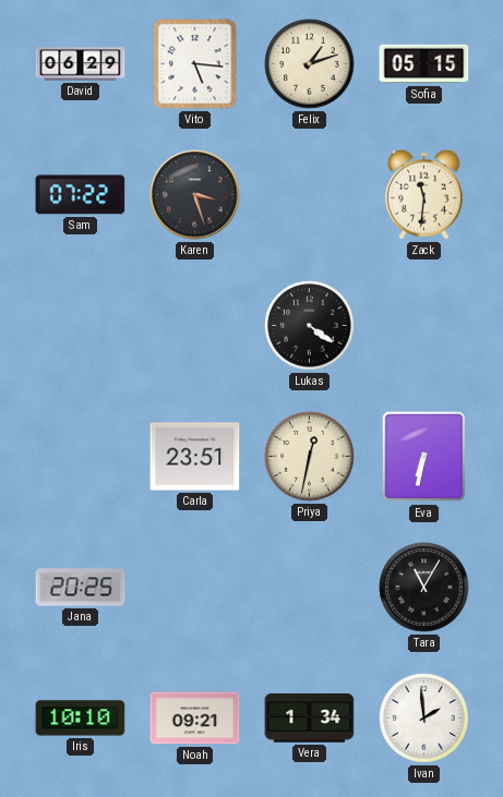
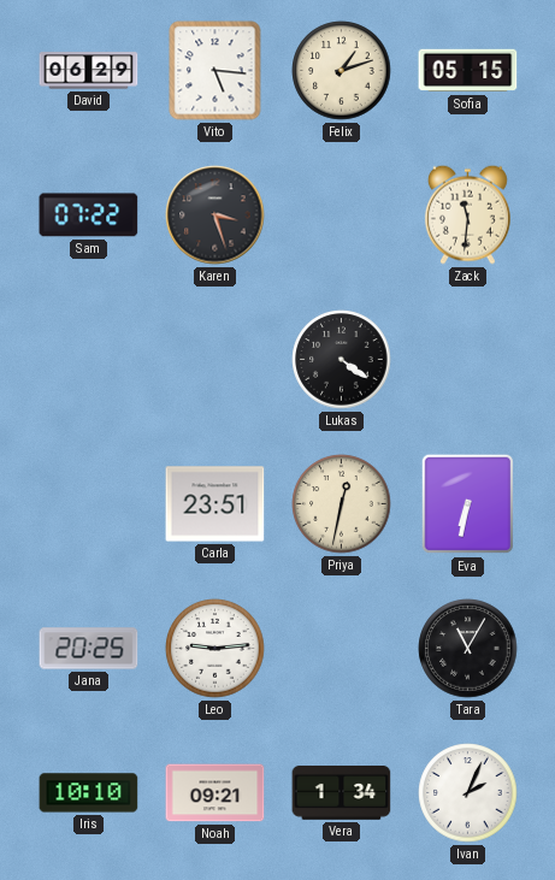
Leo: none -> 9:14
Ivan: 1:59 -> 2:04
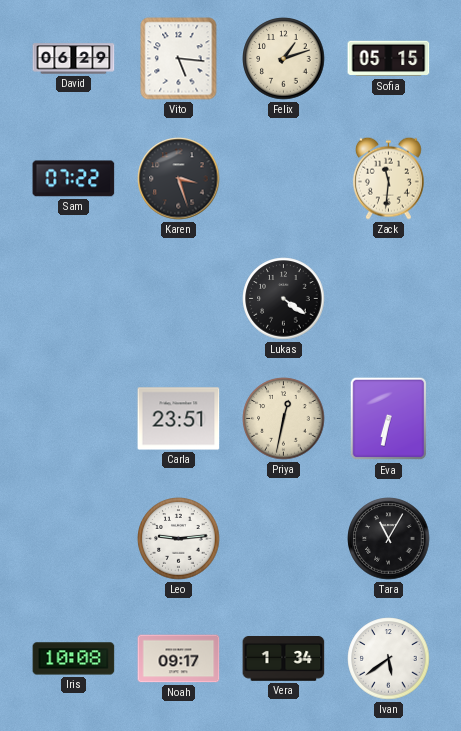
Jana: 20:25 -> none
Iris: 10:10 -> 10:08
Noah: 09:21 -> 09:17
Ivan: 2:04 -> 5:39
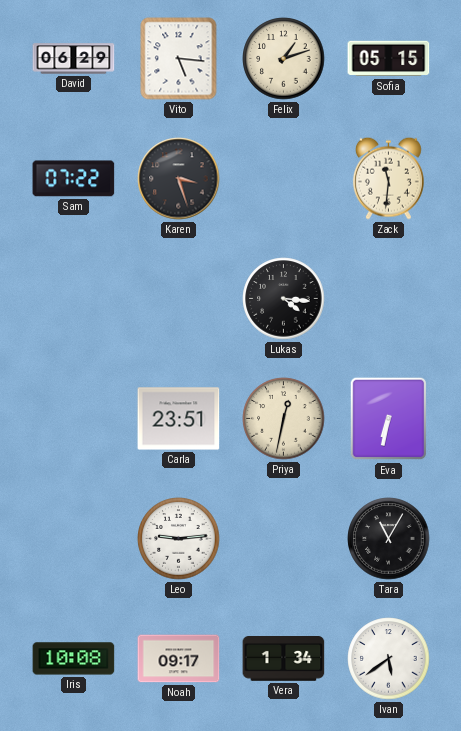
Lukas: 4:21 -> 4:16
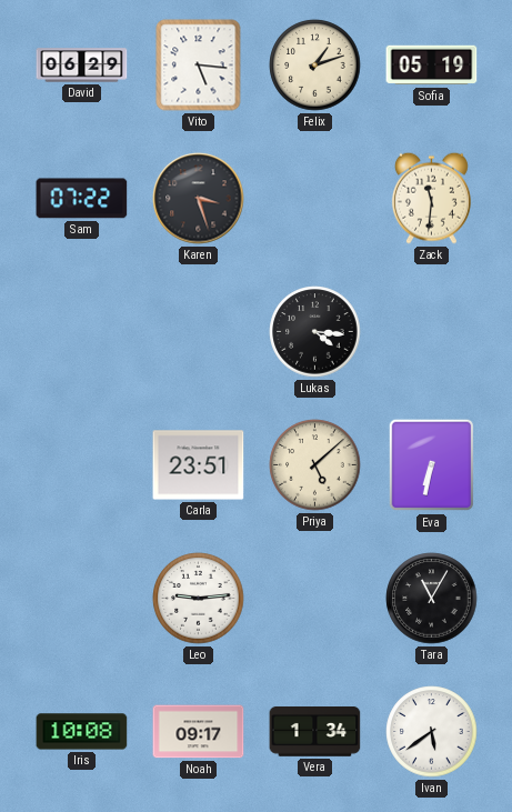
Sofia: 05:15 -> 05:19
Priya: 12:32 -> 5:08
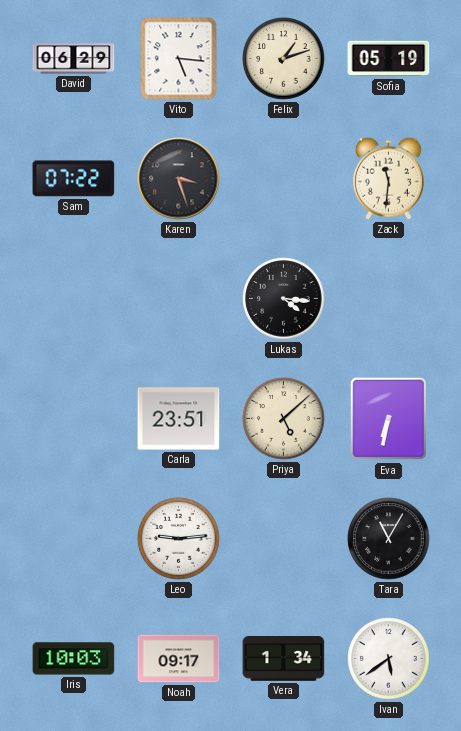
Iris: 10:08 -> 10:03
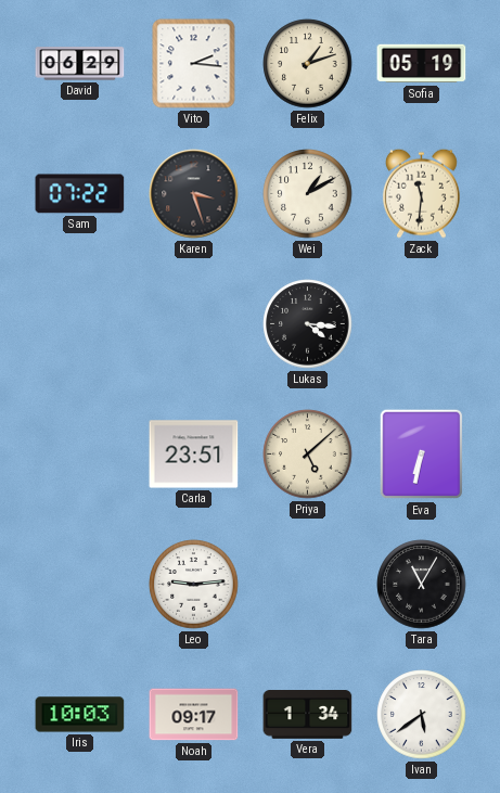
Vito: 5:16 -> 2:16
Wei: none -> 1:10
